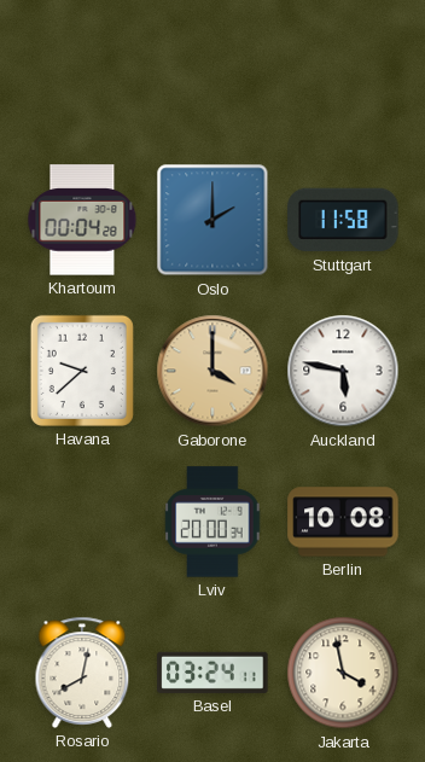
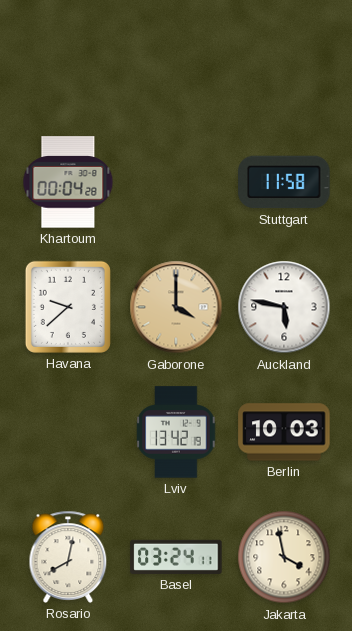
Oslo: 2:00 -> none
Lviv: 20:00 -> 13:42
Berlin: 10:08 -> 10:03
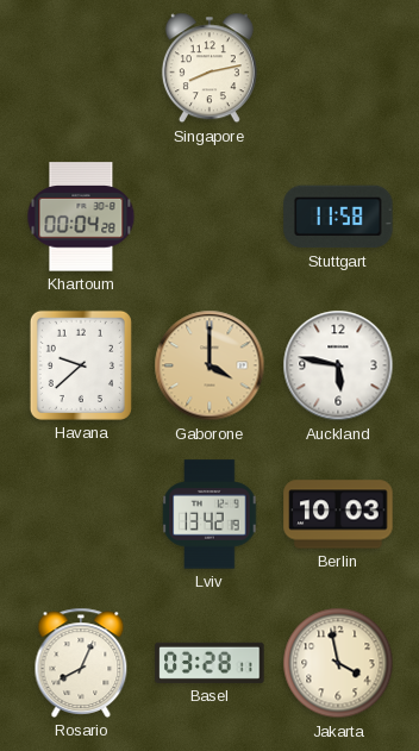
Singapore: none -> 8:13
Rosario: 8:02 -> 8:04
Basel: 03:24 -> 03:28
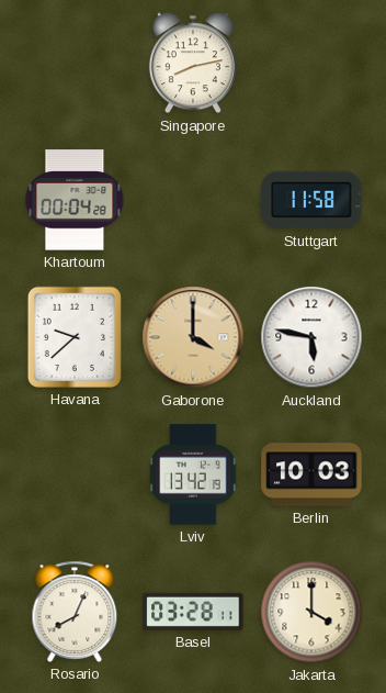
Jakarta: 3:58 -> 4:00
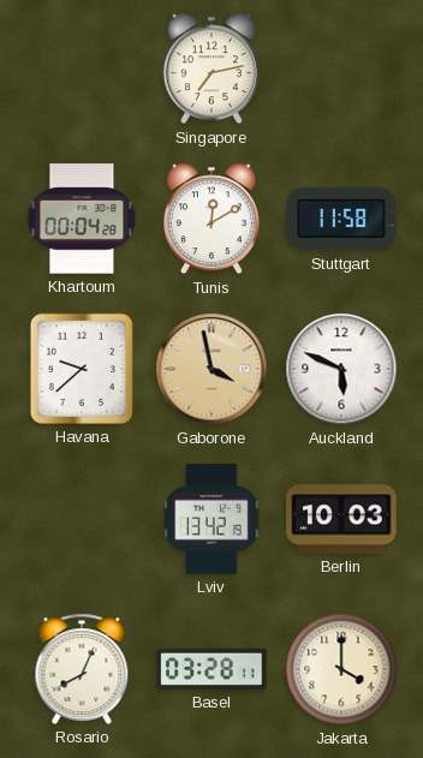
Singapore: 8:13 -> 7:13
Tunis: none -> 12:10
Gaborone: 4:00 -> 3:58
Auckland: 5:47 -> 5:49
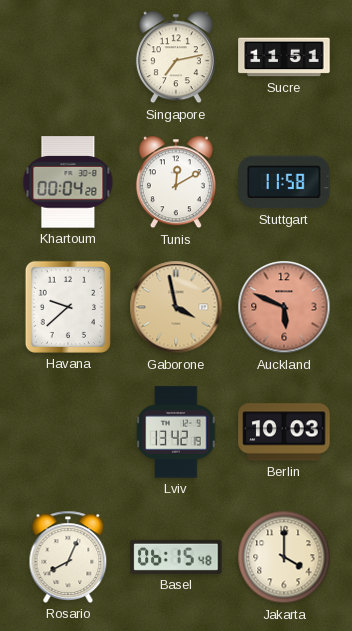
Sucre: none -> 11:51
Auckland dial: white -> salmon
Basel: 03:28 -> 06:15
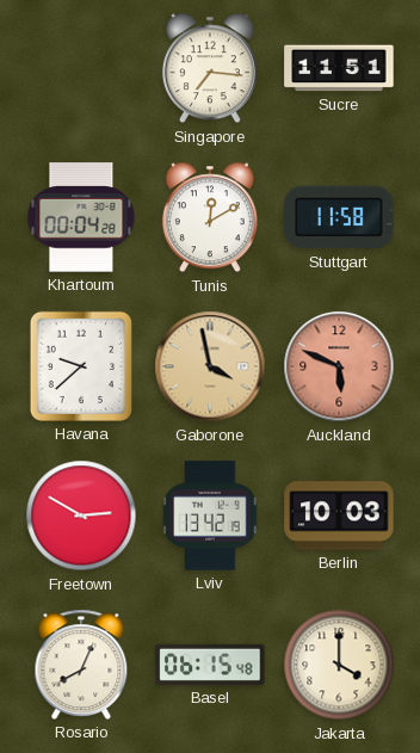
Singapore: 7:13 -> 7:16
Freetown: none -> 2:50
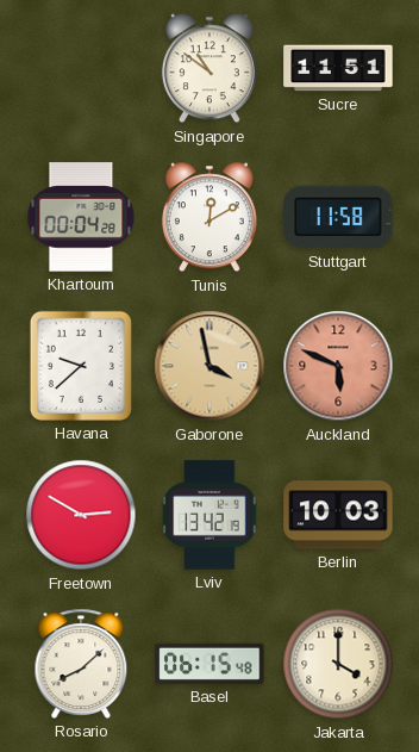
Singapore: 7:16 -> 10:51
Rosario: 8:04 -> 8:08
